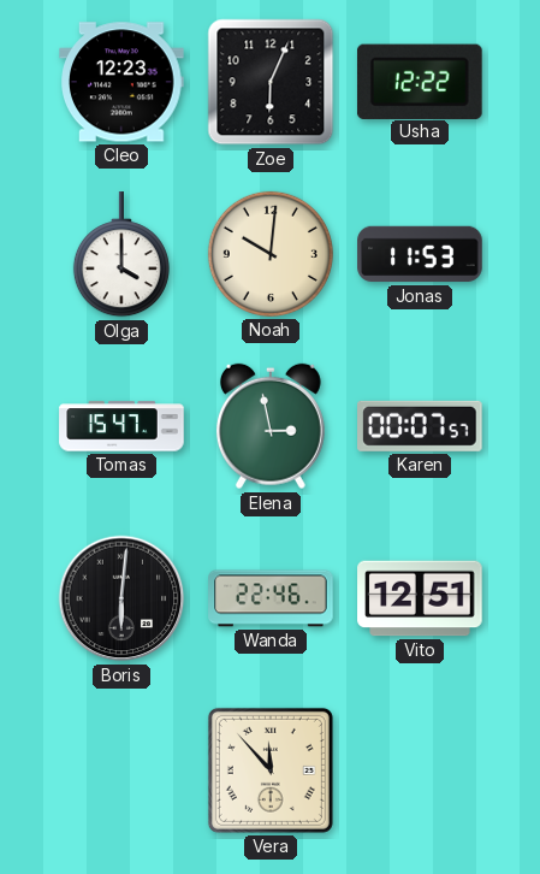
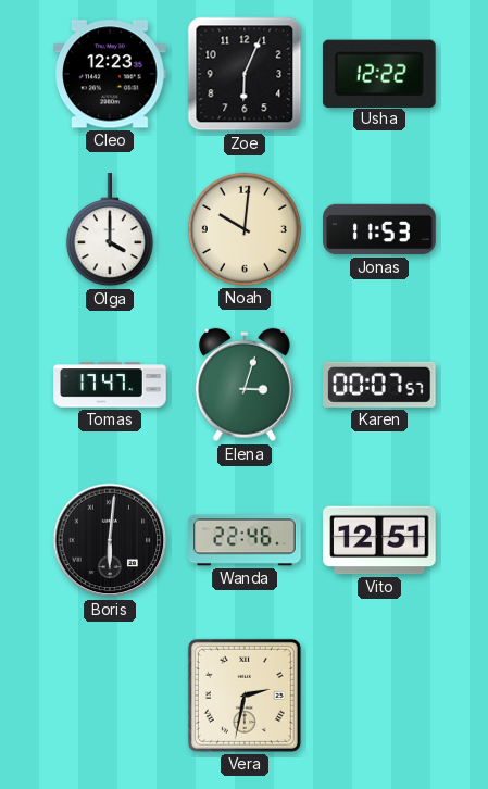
Tomas: 15:47 -> 17:47
Elena: 2:58 -> 3:03
Vera: 11:53 -> 2:32
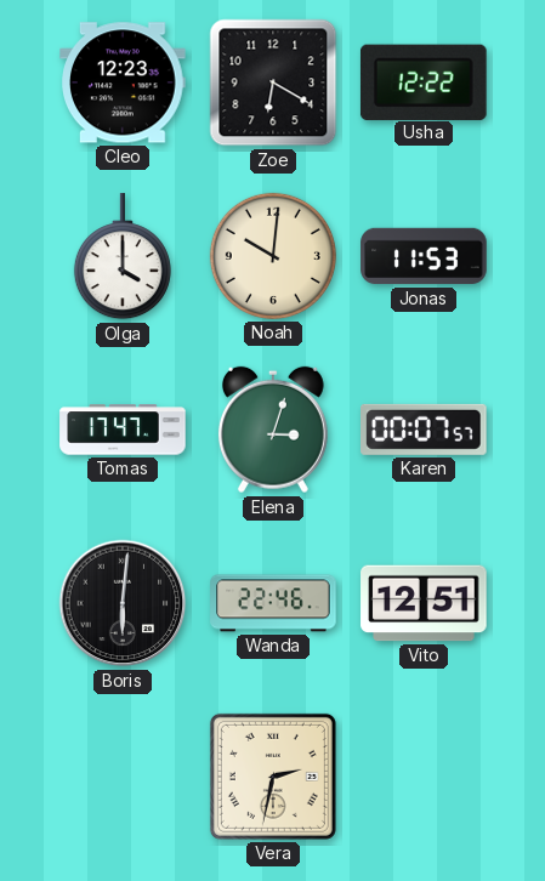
Zoe: 6:04 -> 6:20
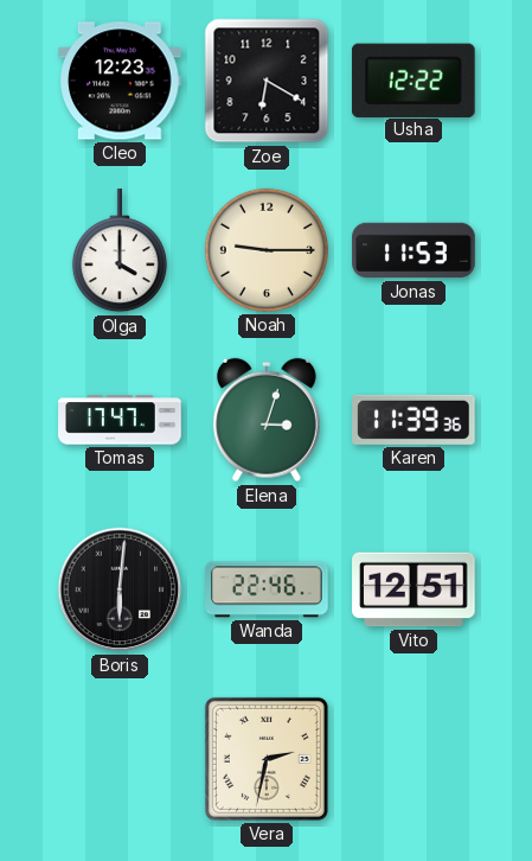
Noah: 10:01 -> 9:15
Karen: 00:07 -> 11:39
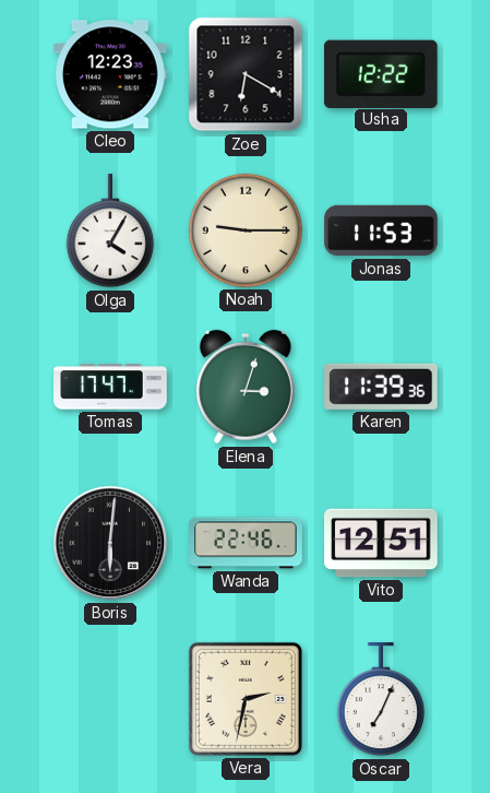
Olga: 4:00 -> 4:05
Oscar: none -> 7:04
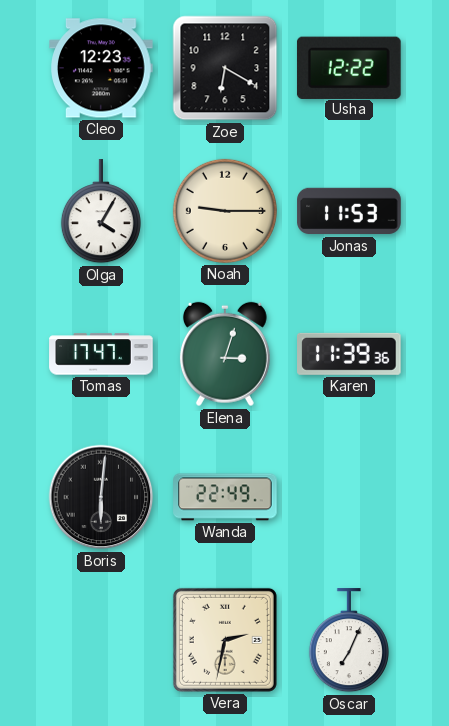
Wanda: 22:46 -> 22:49
Vito: 12:51 -> none
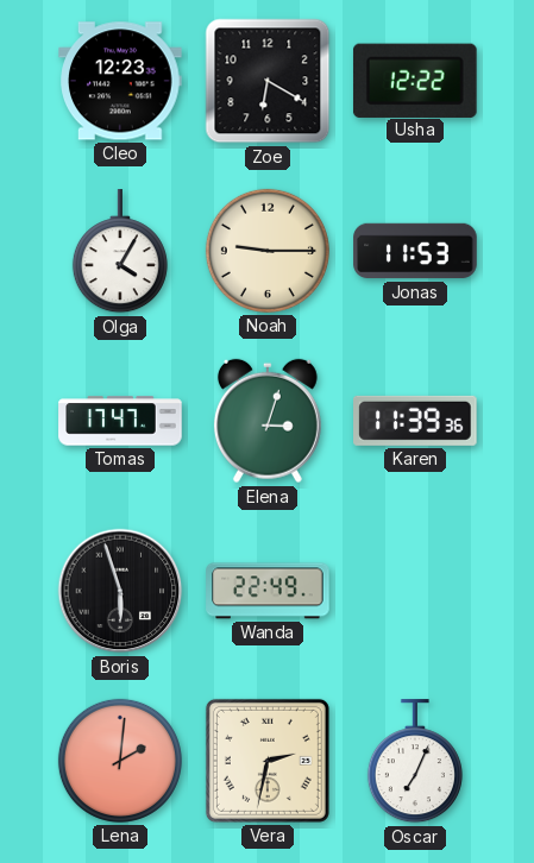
Boris: 6:01 -> 5:57
Lena: none -> 2:01
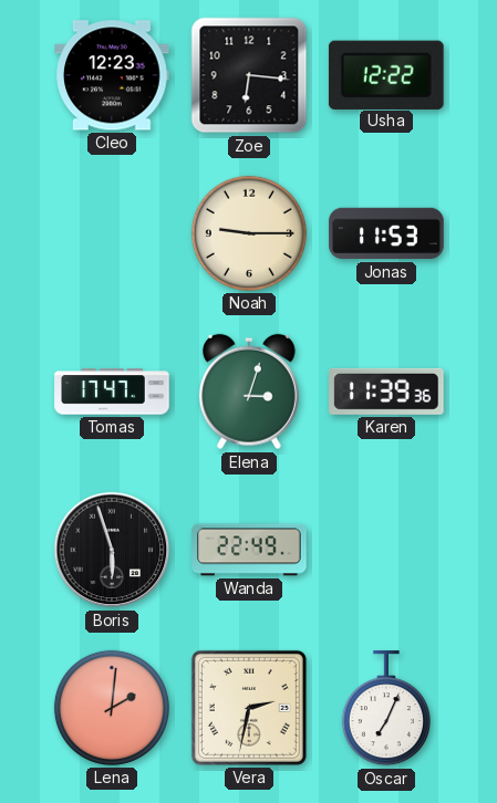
Zoe: 6:20 -> 6:16
Olga: 4:05 -> none
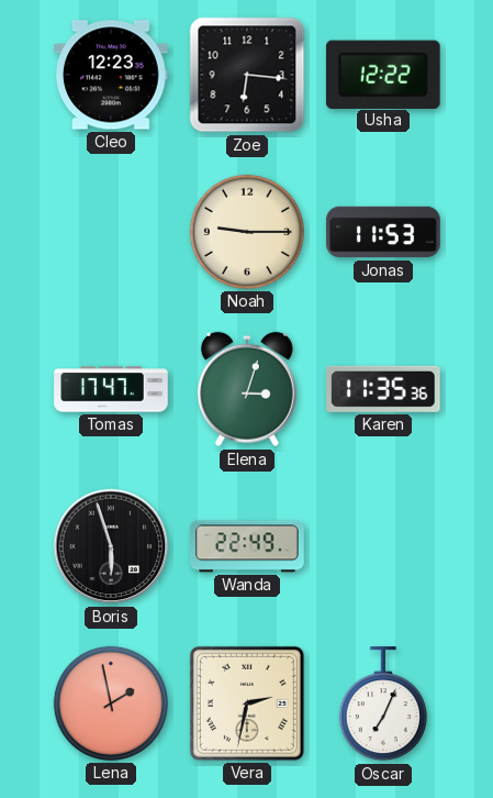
Karen: 11:39 -> 11:35
Lena: 2:01 -> 1:58
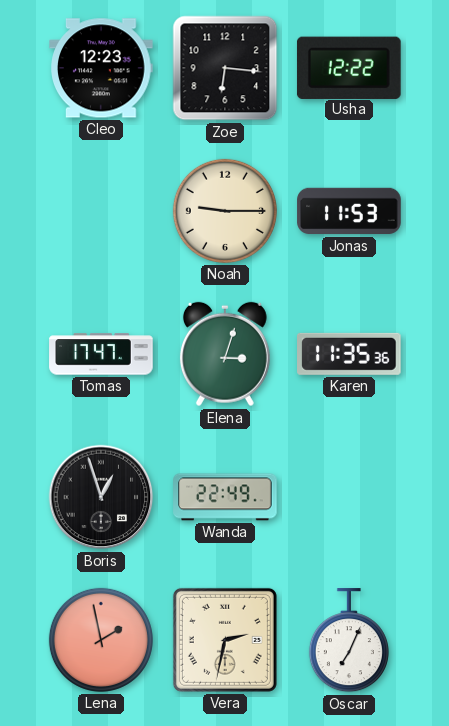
Boris: 5:57 -> 12:57
